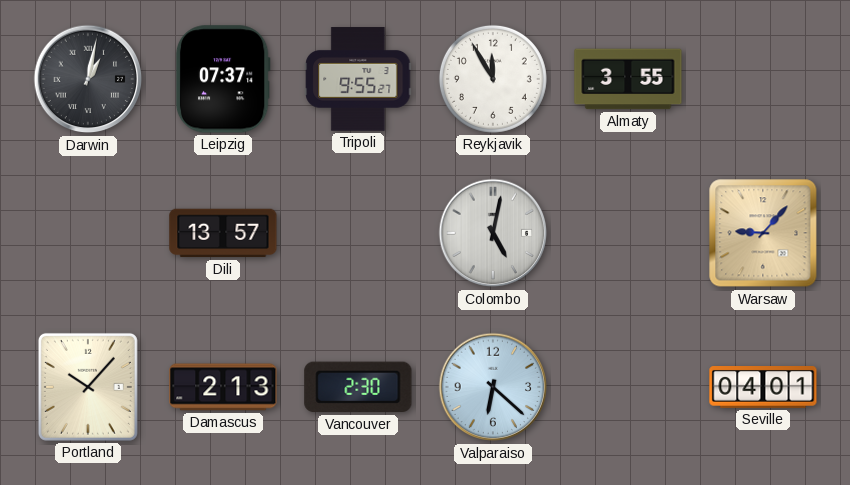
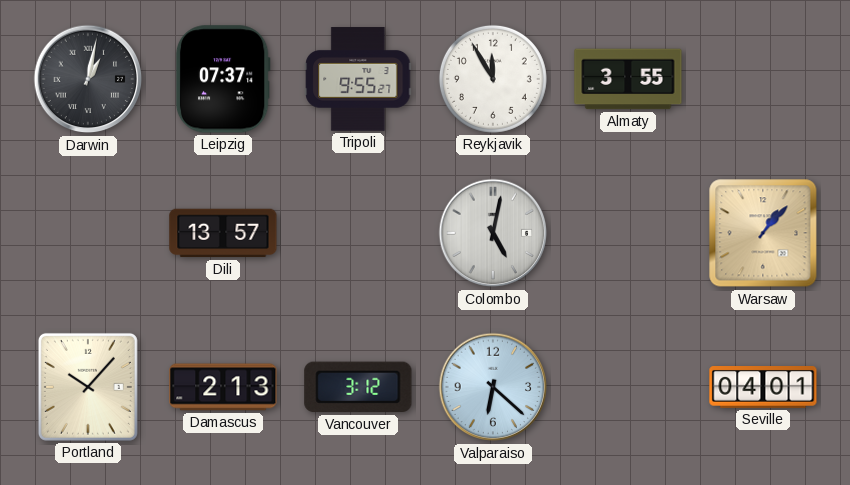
Warsaw: 9:07 -> 1:07
Vancouver: 2:30 -> 3:12
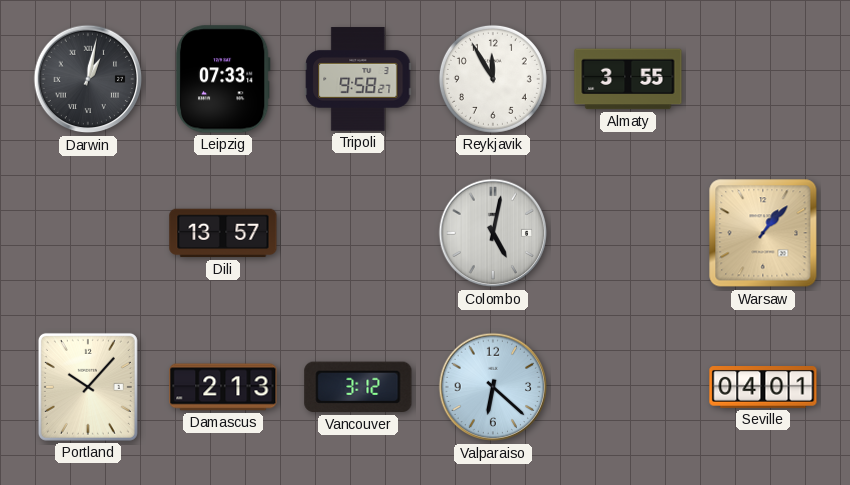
Leipzig: 07:37 -> 07:33
Tripoli: 9:55 -> 9:58
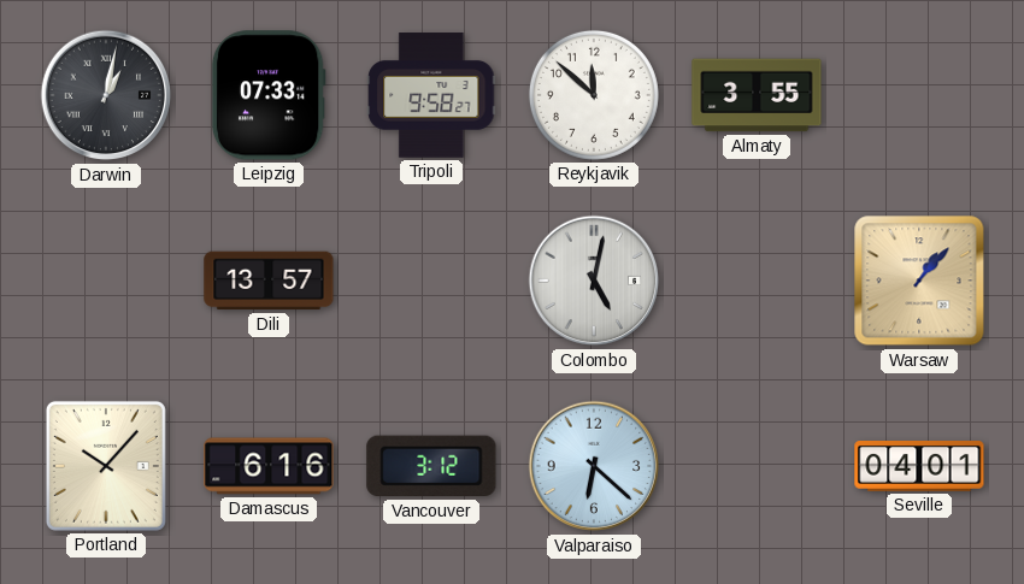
Reykjavik: 11:55 -> 11:52
Damascus: 2:13 -> 6:16
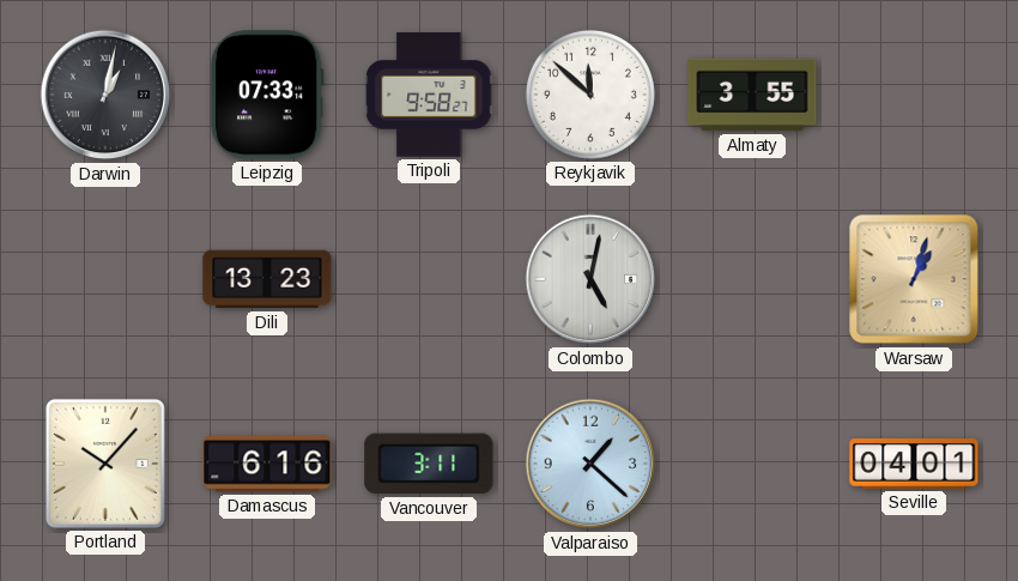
Dili: 13:57 -> 13:23
Warsaw: 1:07 -> 1:03
Vancouver: 3:12 -> 3:11
Valparaiso: 6:22 -> 1:22
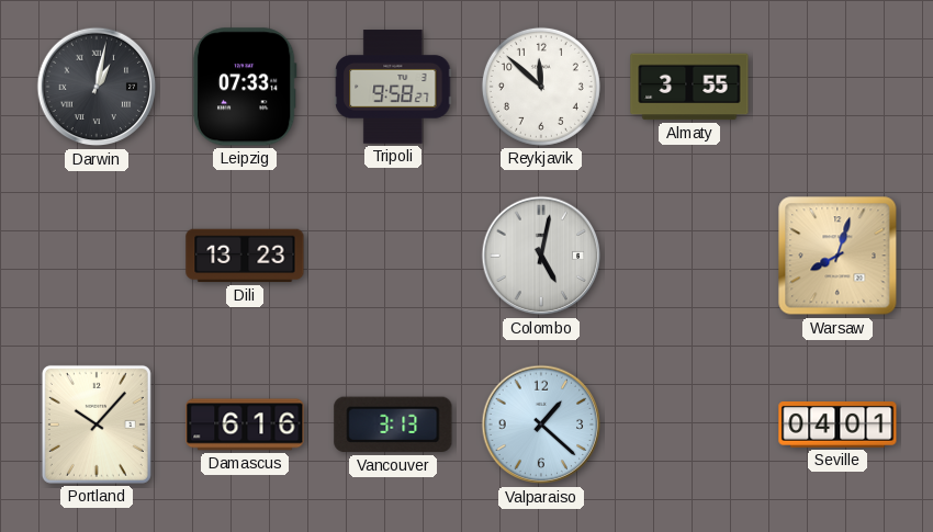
Warsaw: 1:03 -> 8:03
Vancouver: 3:11 -> 3:13
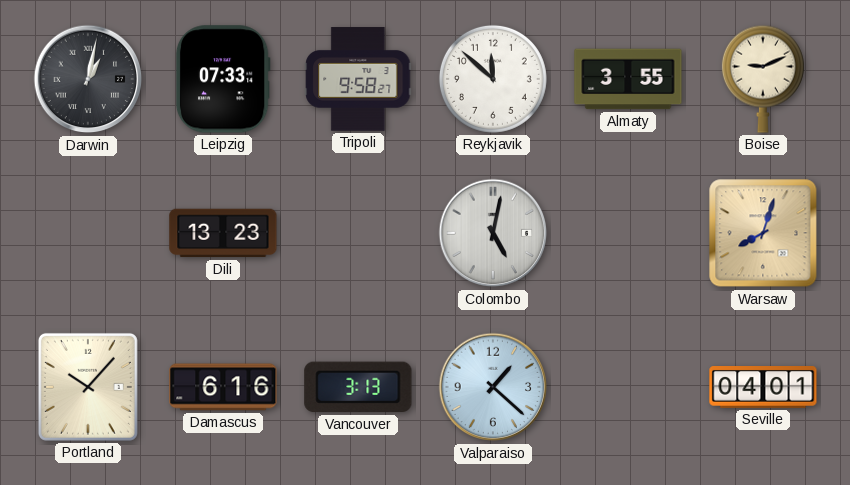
Boise: none -> 9:11
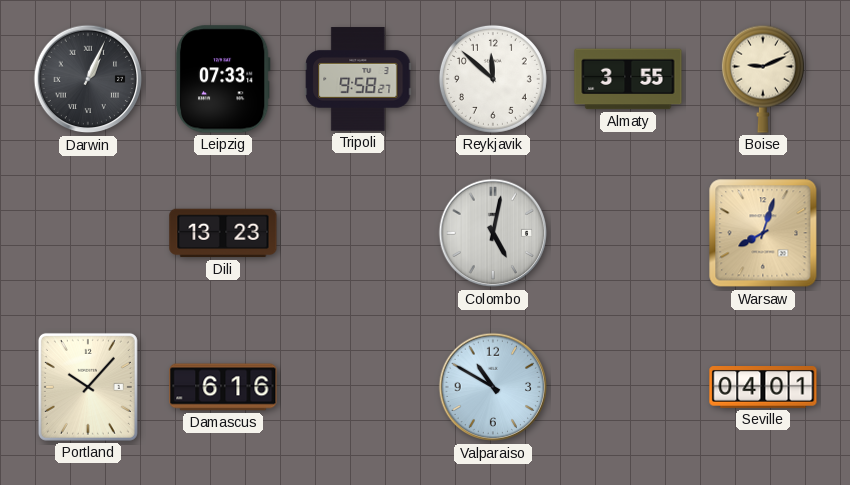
Darwin: 1:02 -> 1:04
Vancouver: 3:13 -> none
Valparaiso: 1:22 -> 10:50
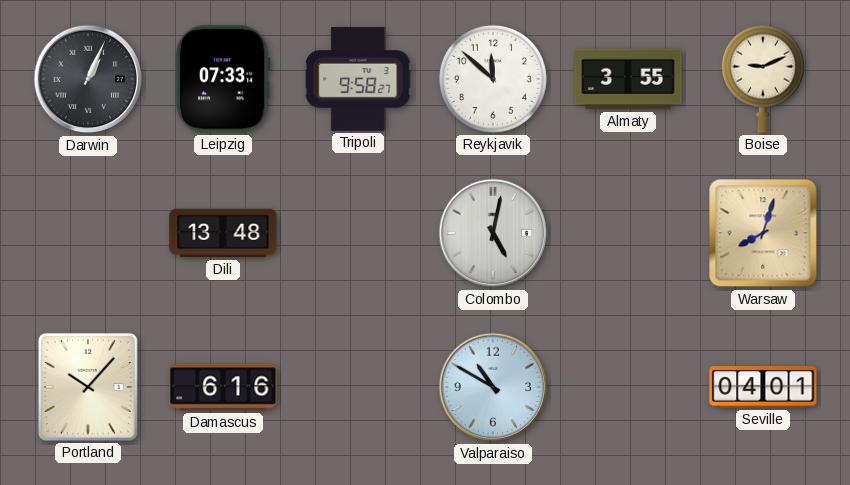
Dili: 13:23 -> 13:48
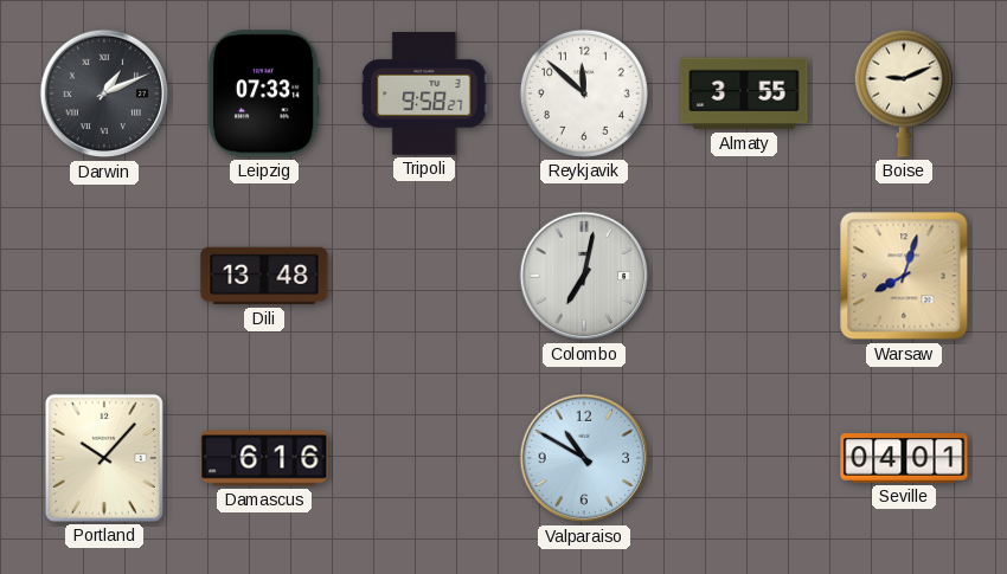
Darwin: 1:04 -> 1:11
Colombo: 5:02 -> 7:02
